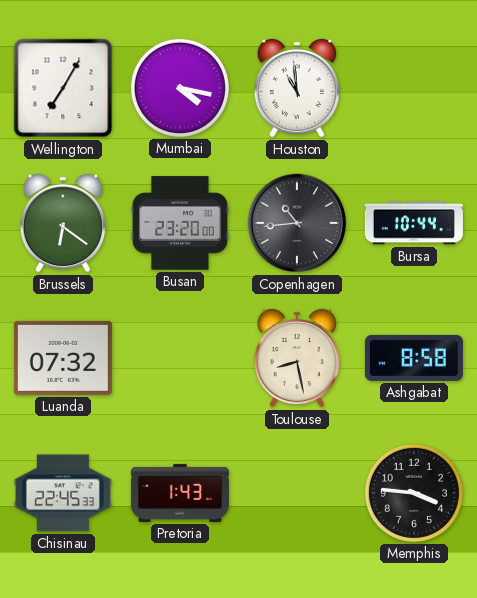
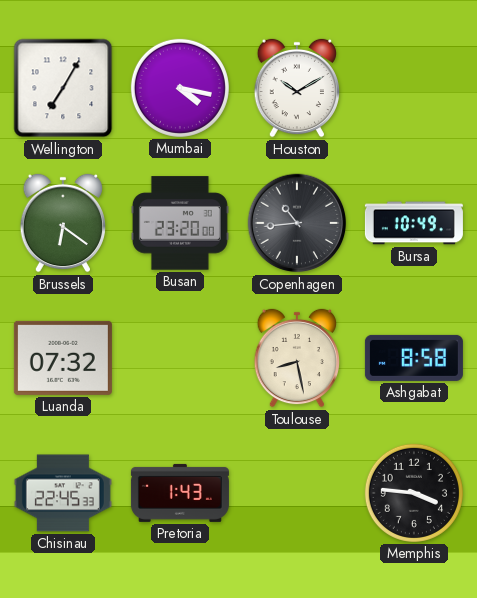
Houston: 10:59 -> 10:10
Bursa: 10:44 -> 10:49
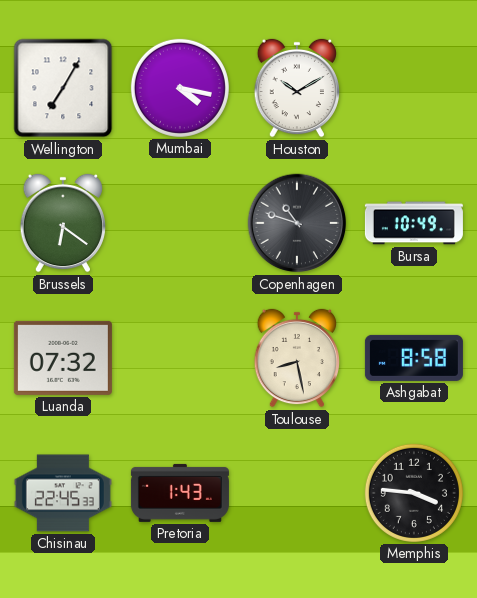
Busan: 23:20 -> none
Copenhagen: 10:44 -> 10:48
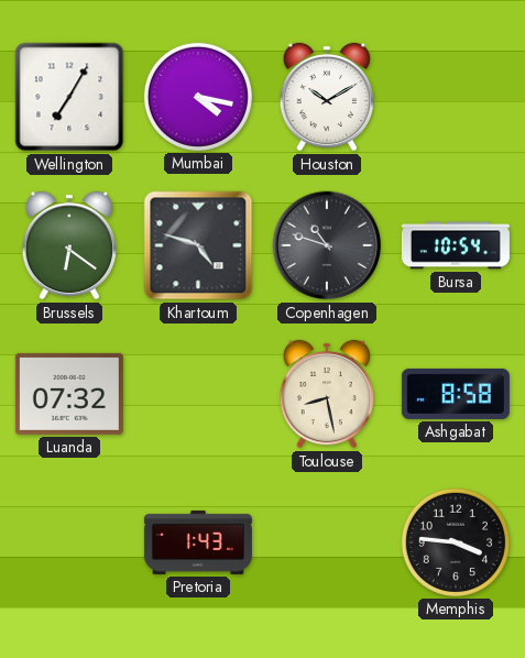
Khartoum: none -> 4:48
Bursa: 10:49 -> 10:54
Chisinau: 22:45 -> none
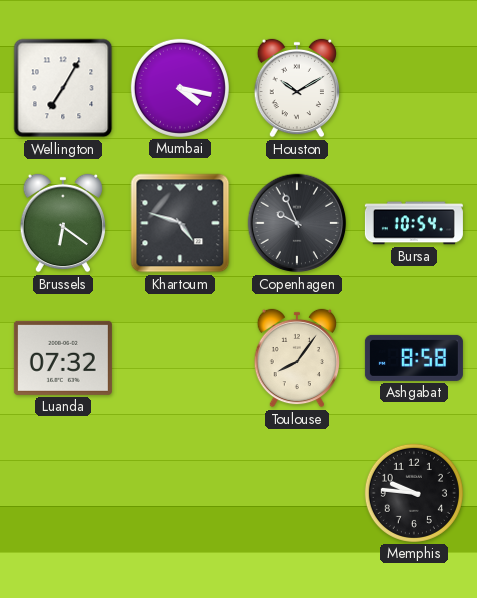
Copenhagen: 10:48 -> 9:56
Toulouse: 8:28 -> 8:06
Pretoria: 1:43 -> none
Memphis: 3:46 -> 9:46
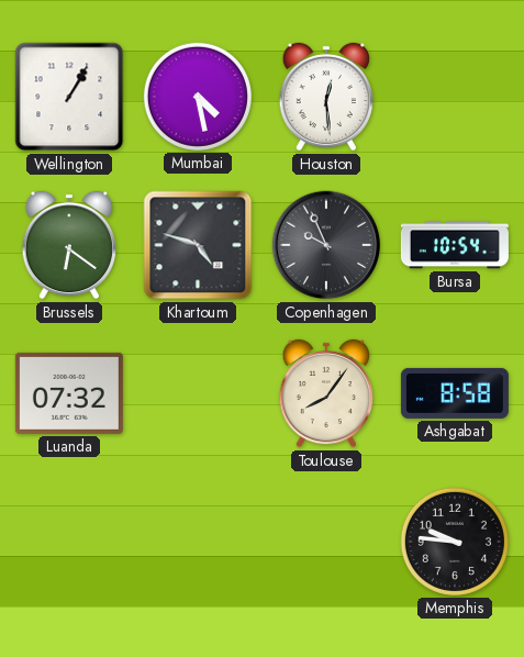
Wellington: 7:05 -> 1:05
Mumbai: 4:17 -> 4:28
Houston: 10:10 -> 12:29
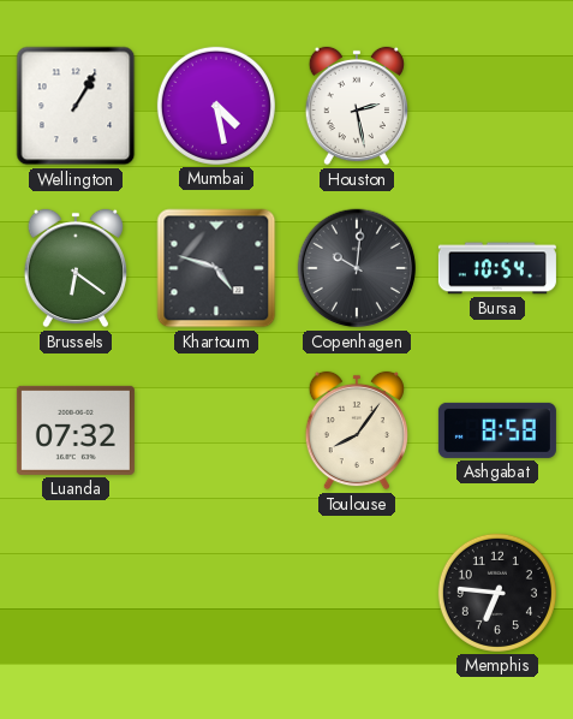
Houston: 12:29 -> 2:28
Copenhagen: 9:56 -> 10:01
Memphis: 9:46 -> 6:46
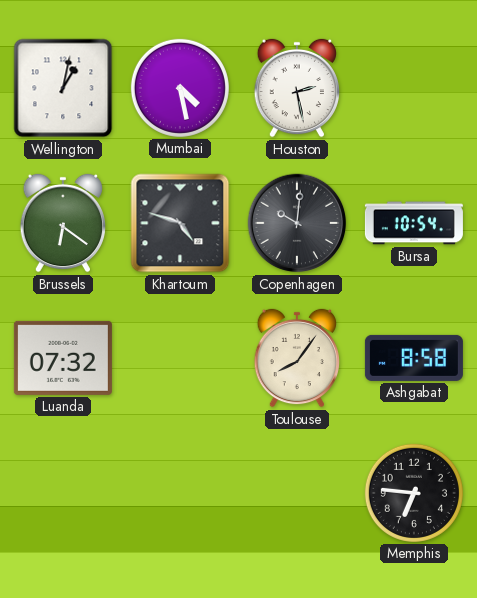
Wellington: 1:05 -> 1:02
